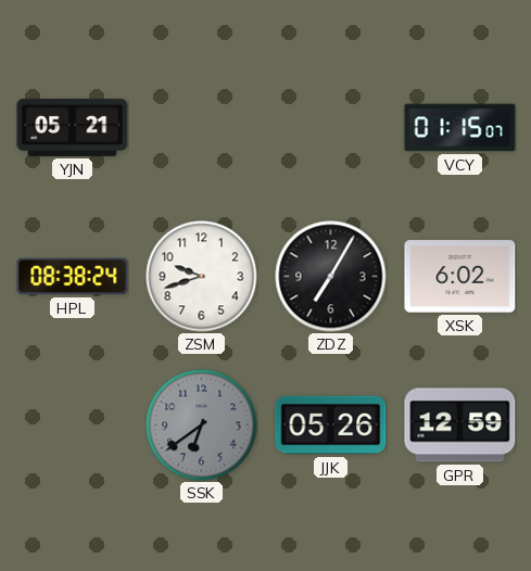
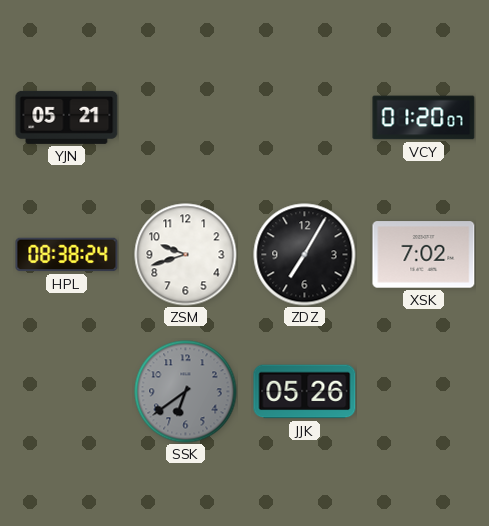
VCY: 01:15 -> 01:20
XSK: 6:02 -> 7:02
GPR: 12:59 -> none
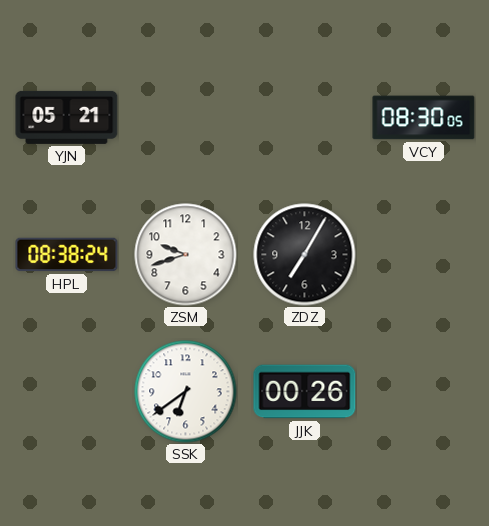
VCY: 01:20 -> 08:30
XSK: 7:02 -> none
SSK dial: grey -> white
JJK: 05:26 -> 00:26
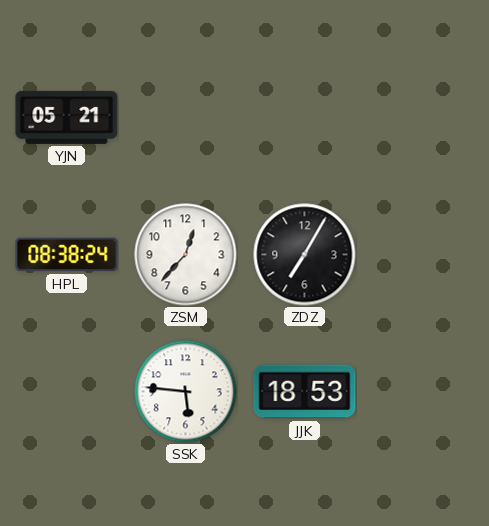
VCY: 08:30 -> none
ZSM: 9:42 -> 12:37
SSK: 6:39 -> 5:46
JJK: 00:26 -> 18:53
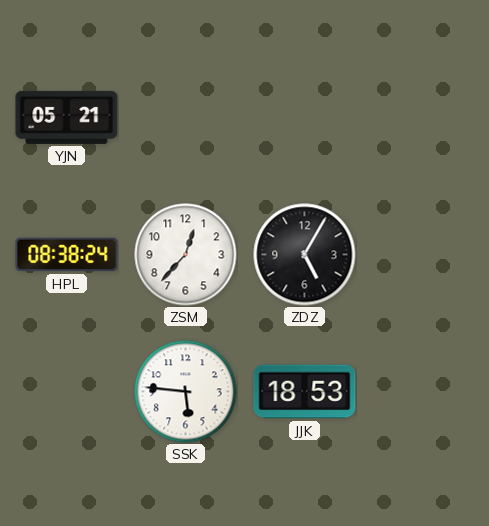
ZDZ: 7:05 -> 5:05
